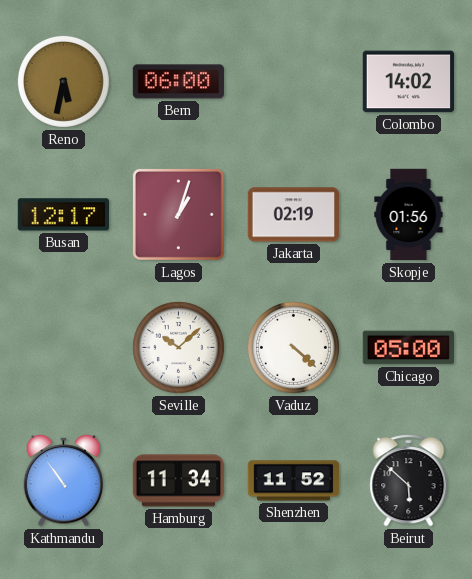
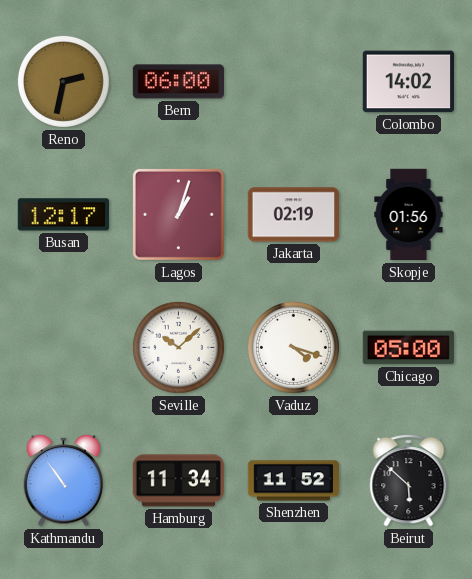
Reno: 5:32 -> 2:32
Vaduz: 4:22 -> 4:18
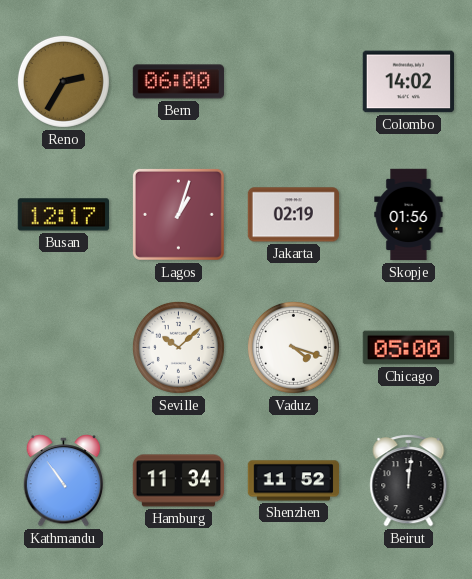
Reno: 2:32 -> 2:35
Beirut: 5:52 -> 12:01
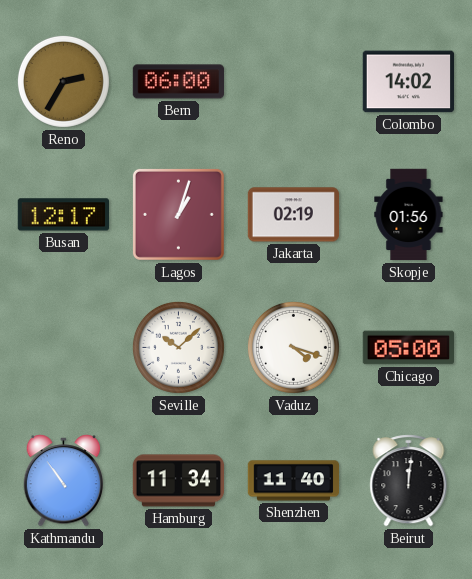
Shenzhen: 11:52 -> 11:40
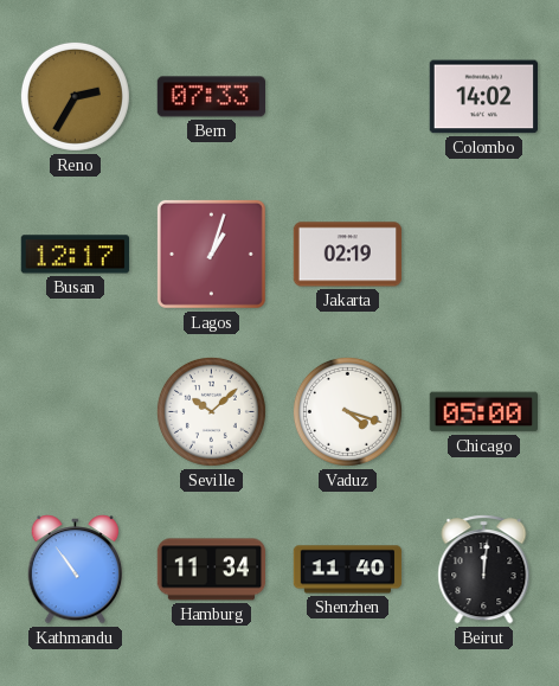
Bern: 06:00 -> 07:33
Skopje: 01:56 -> none
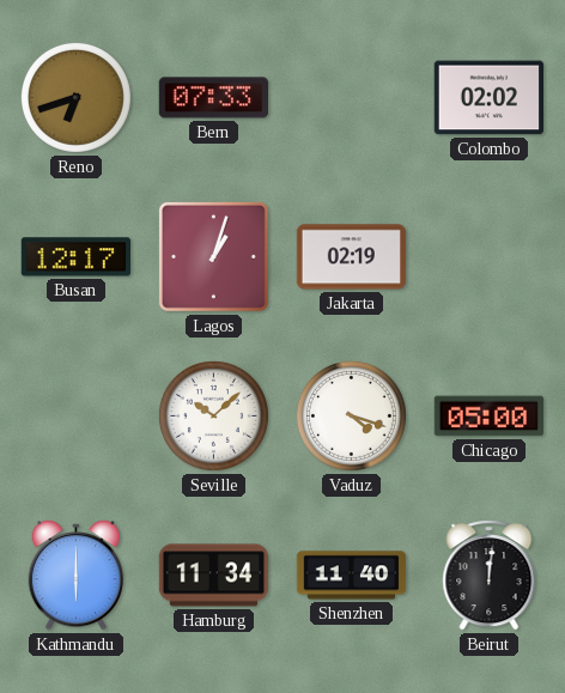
Reno: 2:35 -> 6:42
Colombo: 14:02 -> 02:02
Kathmandu: 10:54 -> 6:00
